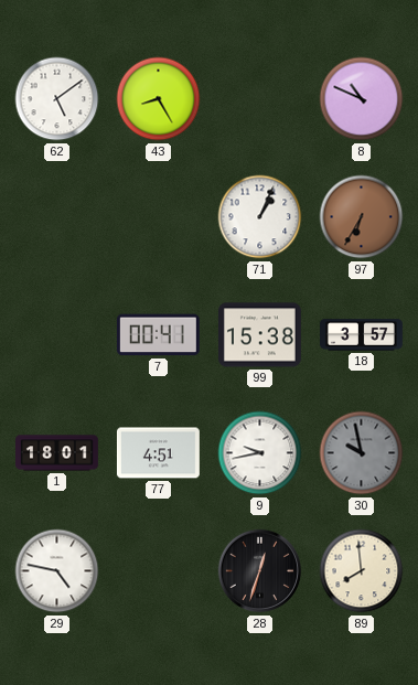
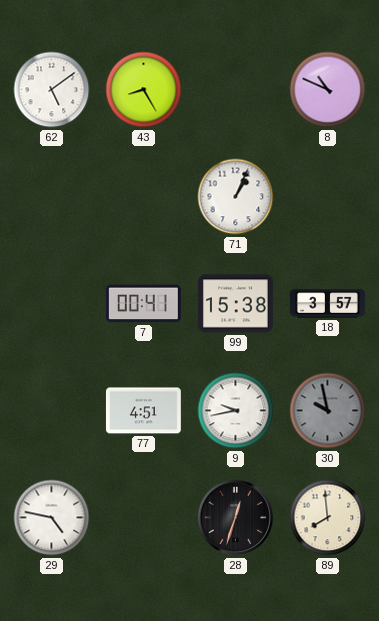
97: 6:35 -> none
1: 18:01 -> none
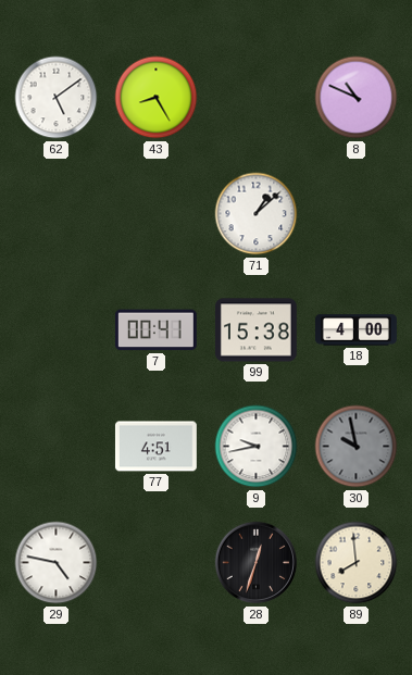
71: 1:04 -> 1:08
18: 3:57 -> 4:00
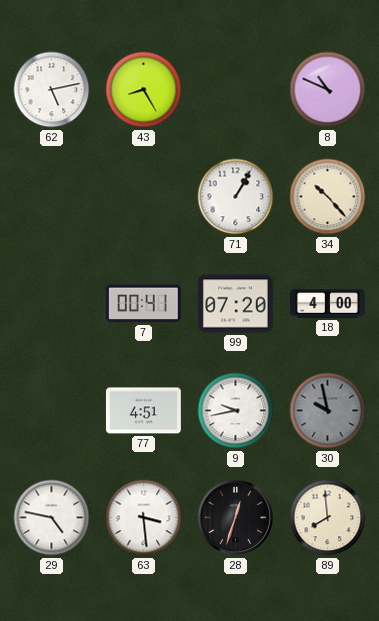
62: 5:09 -> 5:13
71: 1:08 -> 1:05
34: none -> 10:23
99: 15:38 -> 07:20
63: none -> 3:29
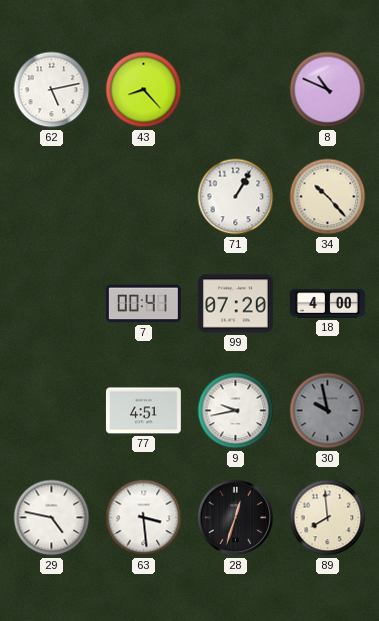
43: 8:25 -> 8:23
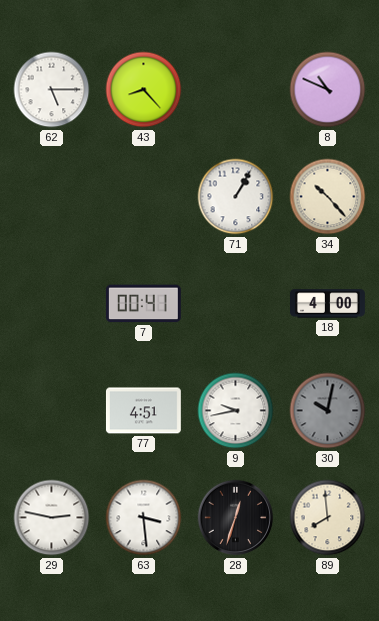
62: 5:13 -> 5:15
99: 07:20 -> none
30: 9:58 -> 10:02
29: 4:47 -> 2:47
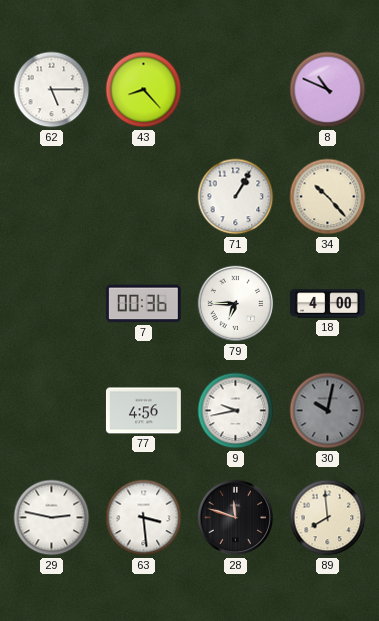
7: 00:41 -> 00:36
79: none -> 6:45
77: 4:51 -> 4:56
28: 12:33 -> 11:48
